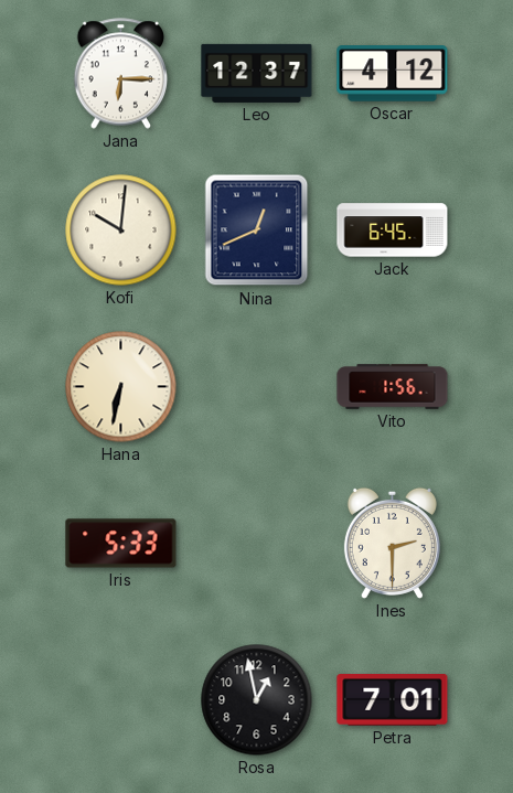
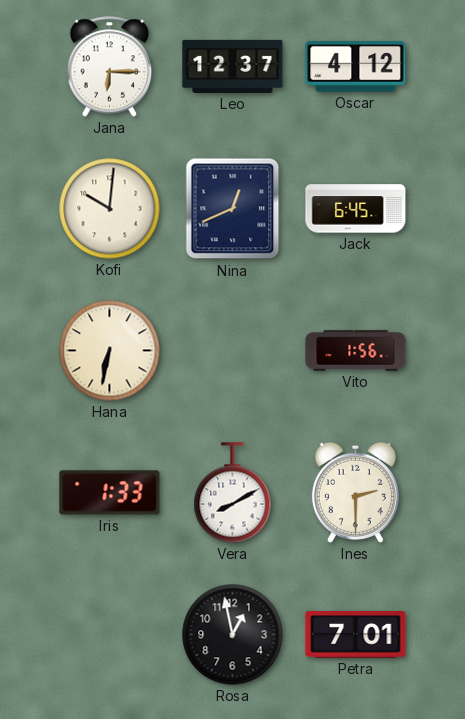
Iris: 5:33 -> 1:33
Vera: none -> 8:10
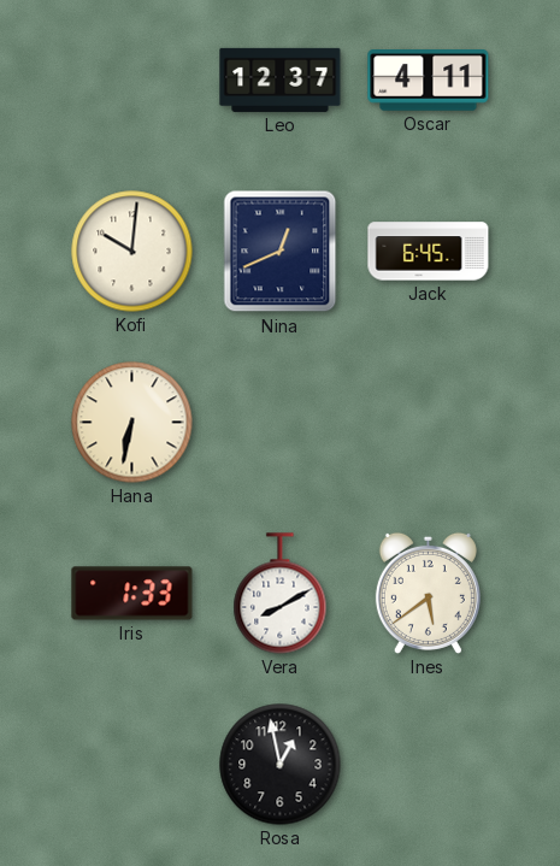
Jana: 6:15 -> none
Oscar: 4:12 -> 4:11
Vito: 1:56 -> none
Ines: 2:30 -> 5:39
Petra: 7:01 -> none
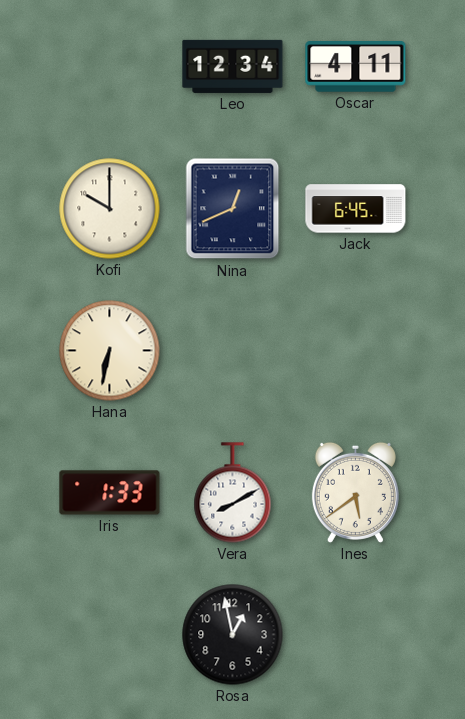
Leo: 12:37 -> 12:34
Kofi: 10:01 -> 10:00
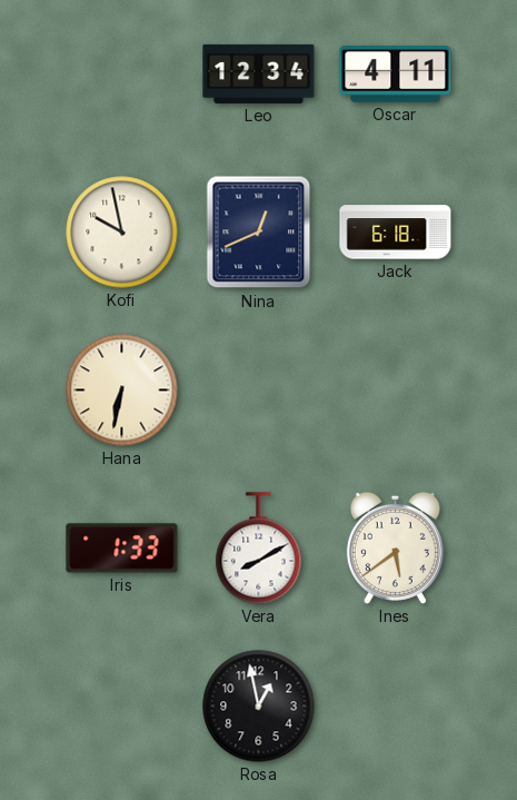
Kofi: 10:00 -> 9:58
Jack: 6:45 -> 6:18
